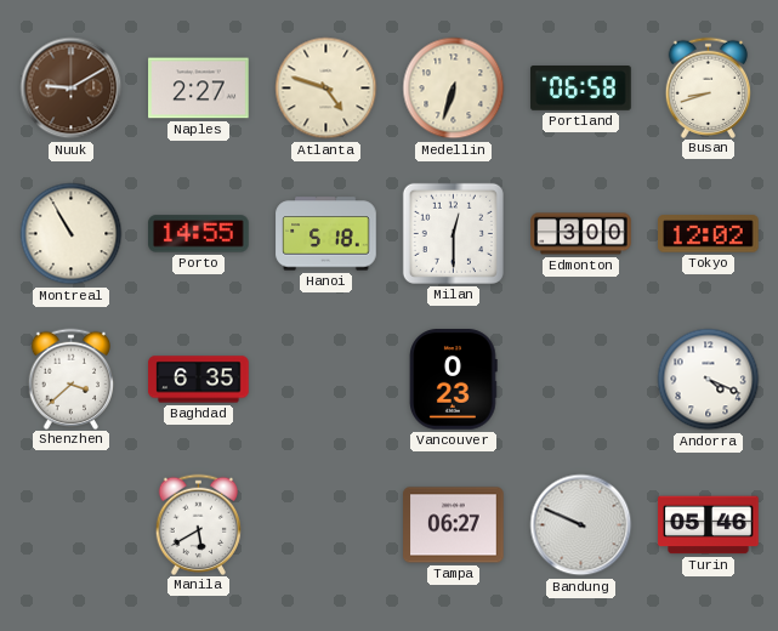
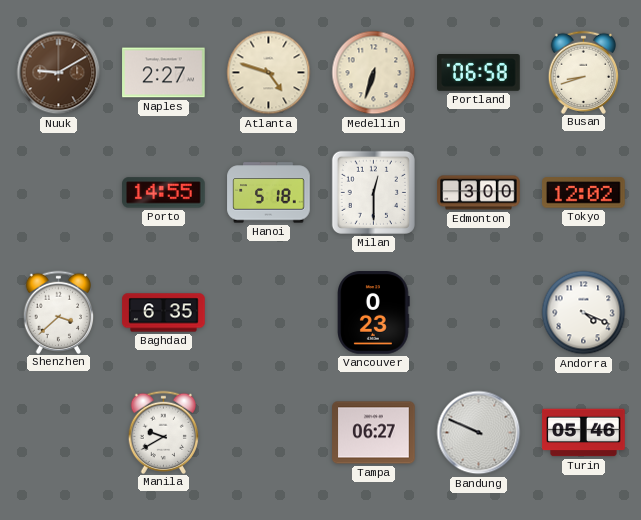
Montreal: 10:55 -> none
Manila: 5:40 -> 9:40
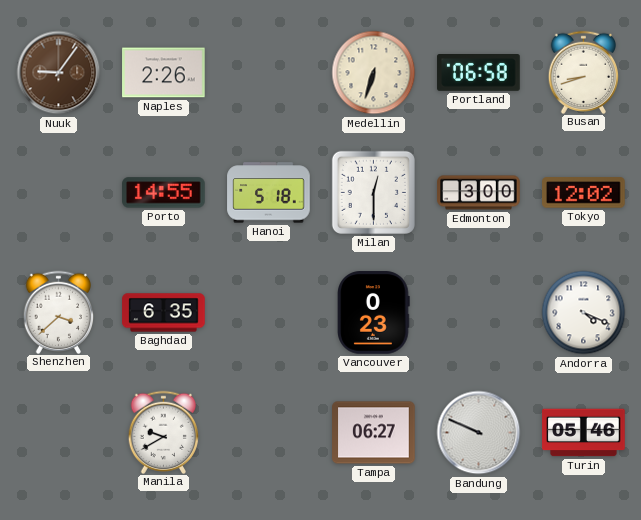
Nuuk: 9:10 -> 9:06
Naples: 2:27 -> 2:26
Atlanta: 4:48 -> none
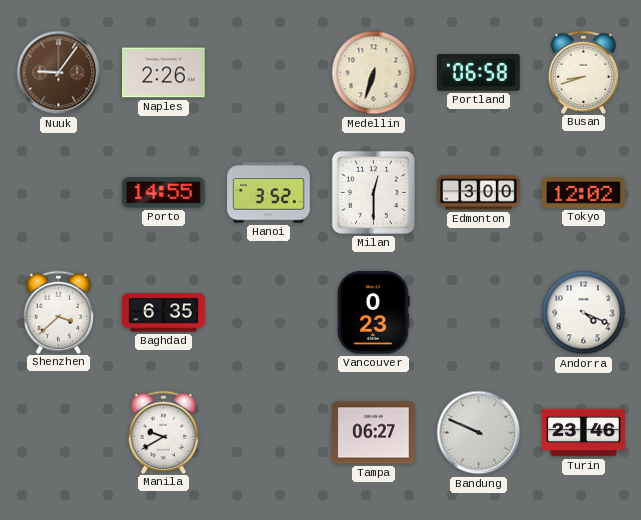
Hanoi: 5:18 -> 3:52
Turin: 05:46 -> 23:46
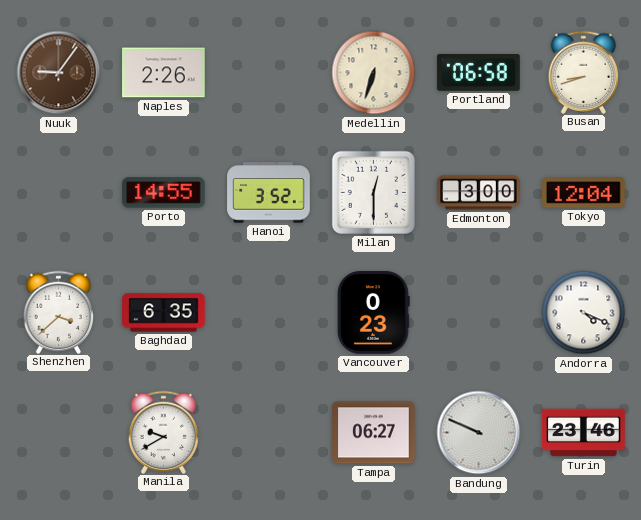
Tokyo: 12:02 -> 12:04
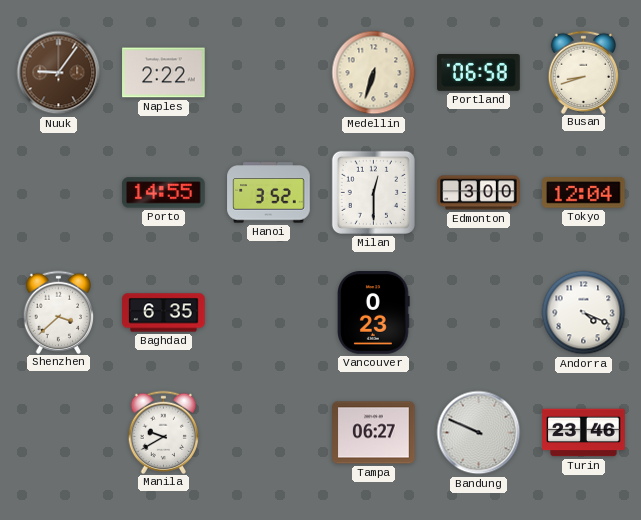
Naples: 2:26 -> 2:22
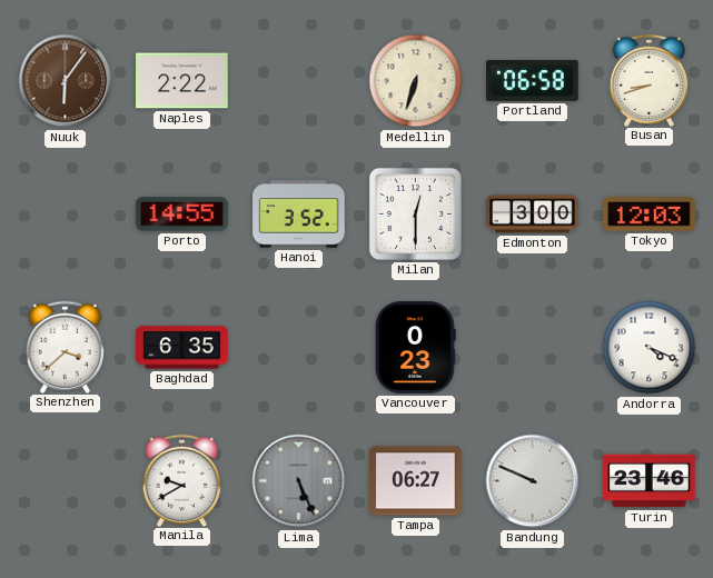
Nuuk: 9:06 -> 6:06
Tokyo: 12:04 -> 12:03
Lima: none -> 5:26
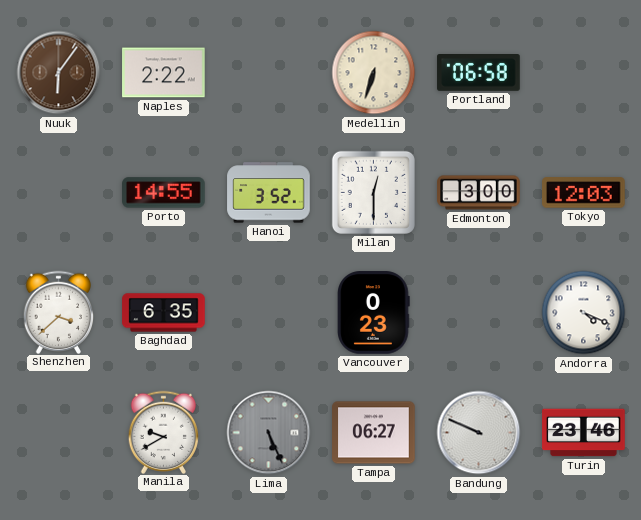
Busan: 8:42 -> none
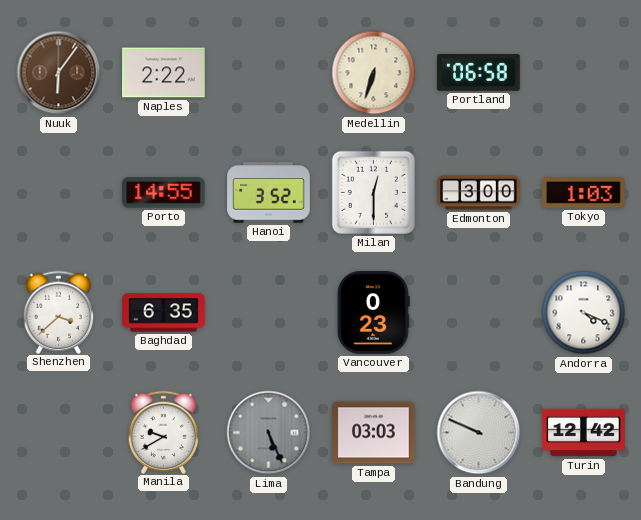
Tokyo: 12:03 -> 1:03
Tampa: 06:27 -> 03:03
Turin: 23:46 -> 12:42
